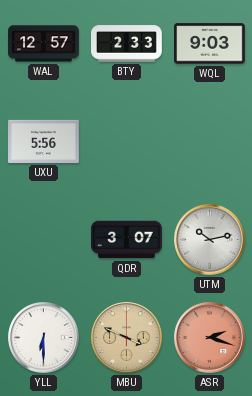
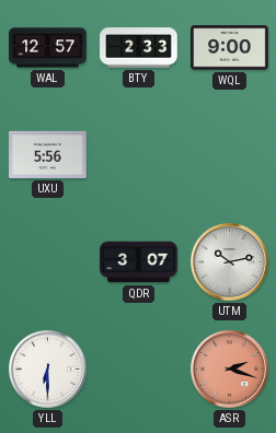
WQL: 9:03 -> 9:00
MBU: 3:49 -> none
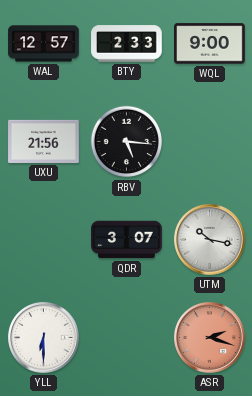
UXU: 5:56 -> 21:56
RBV: none -> 5:16
UTM: 10:13 -> 10:17
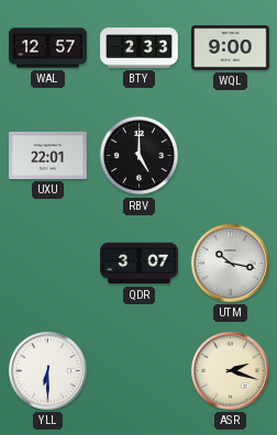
UXU: 21:56 -> 22:01
RBV: 5:16 -> 5:00
ASR dial: salmon -> cream
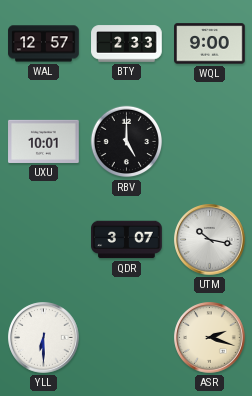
UXU: 22:01 -> 10:01
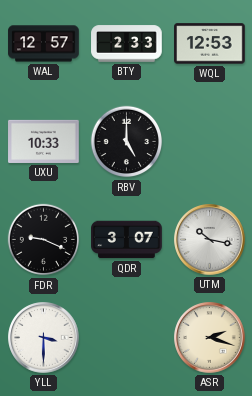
WQL: 9:00 -> 12:53
UXU: 10:01 -> 10:33
FDR: none -> 9:19
YLL: 6:30 -> 3:30
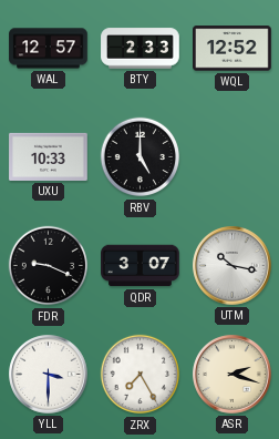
WQL: 12:53 -> 12:52
ZRX: none -> 7:25
